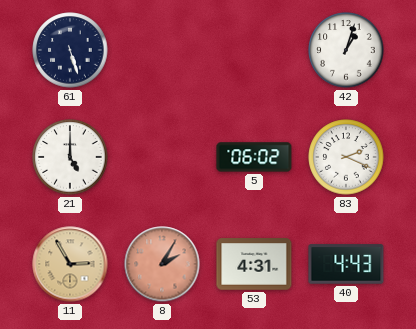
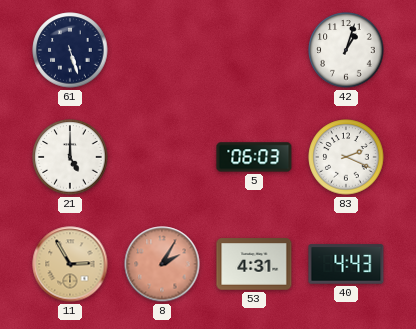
5: 06:02 -> 06:03
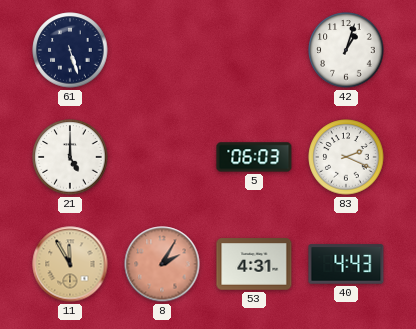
11: 2:55 -> 11:55
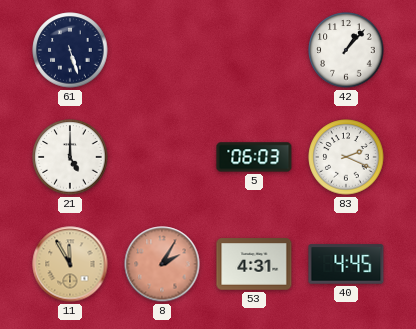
42: 1:03 -> 1:07
40: 4:43 -> 4:45
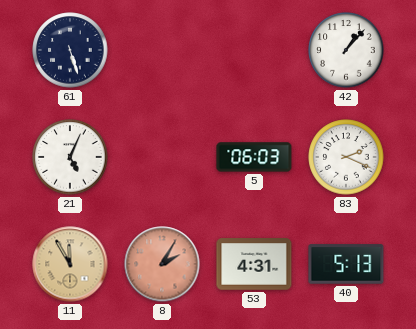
21: 5:00 -> 5:04
40: 4:45 -> 5:13
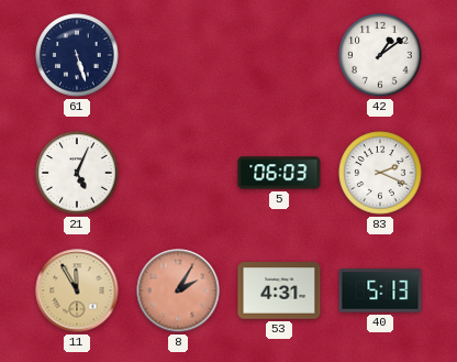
42: 1:07 -> 1:09
